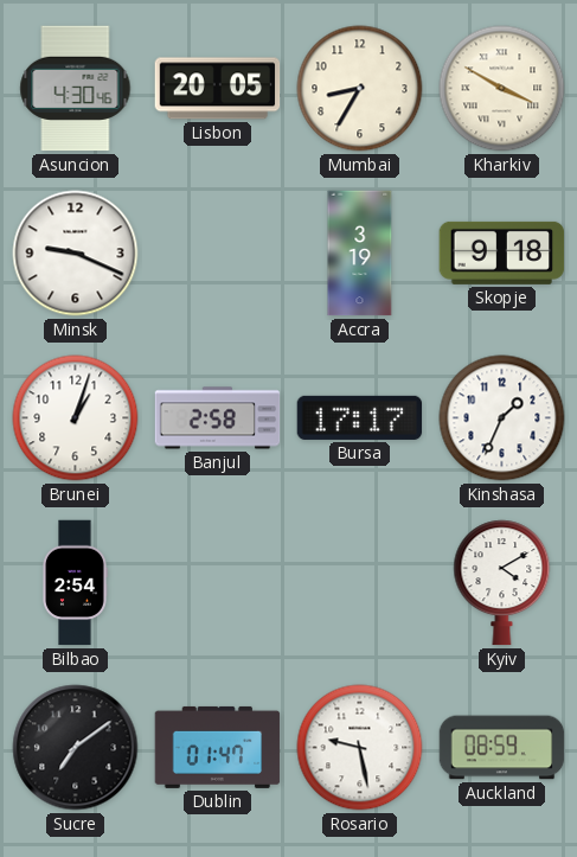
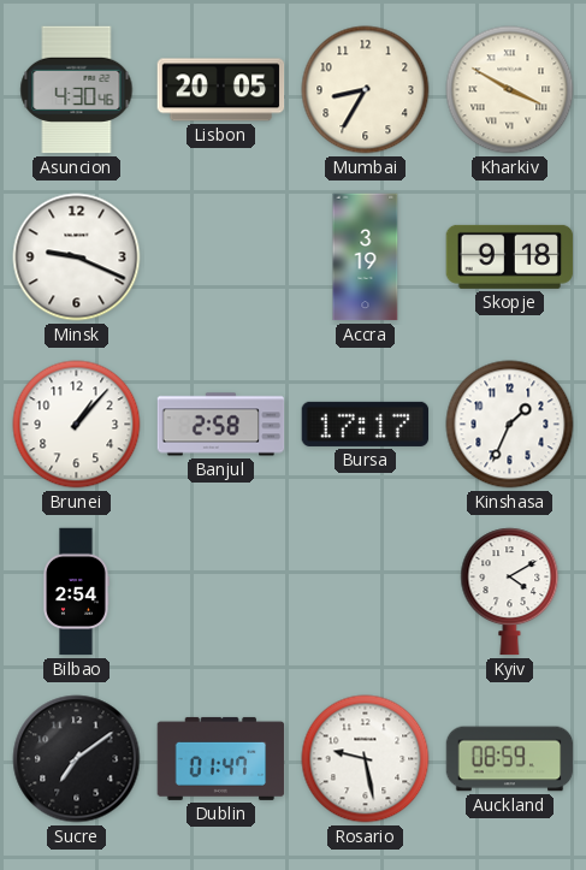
Brunei: 1:03 -> 1:07
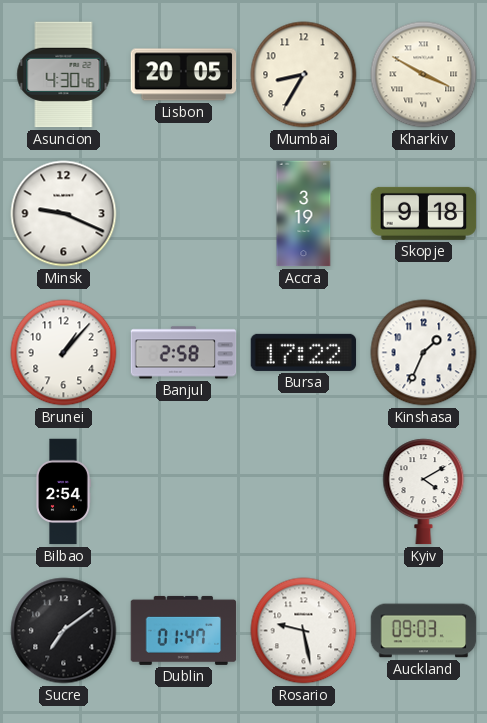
Bursa: 17:17 -> 17:22
Auckland: 08:59 -> 09:03
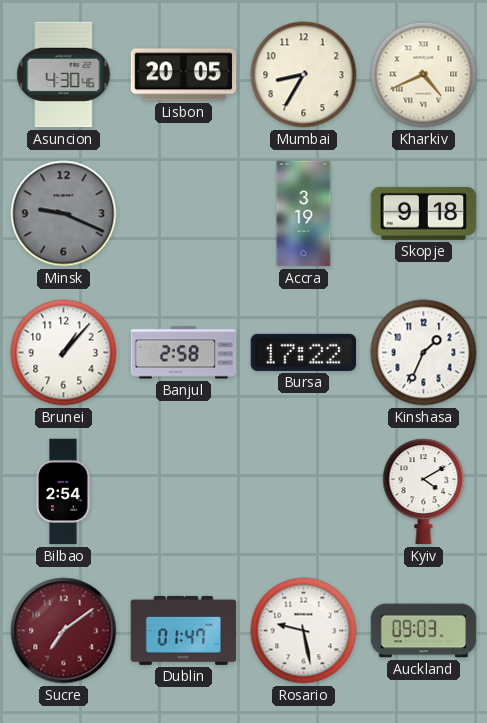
Kharkiv: 3:50 -> 4:41
Minsk dial: white -> grey
Sucre dial: black -> burgundy
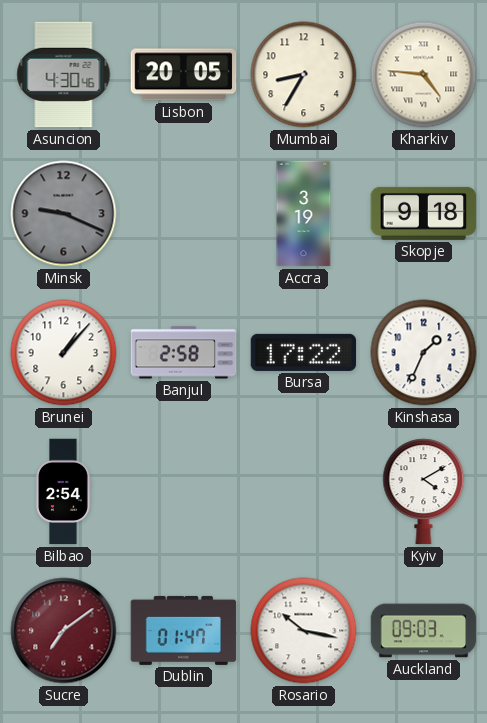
Kharkiv: 4:41 -> 4:46
Rosario: 9:28 -> 10:17
